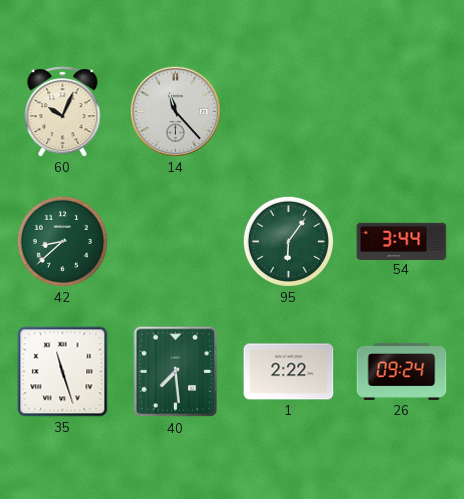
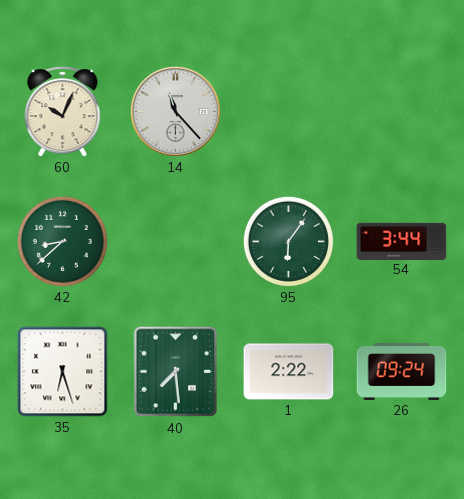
35: 11:27 -> 6:27
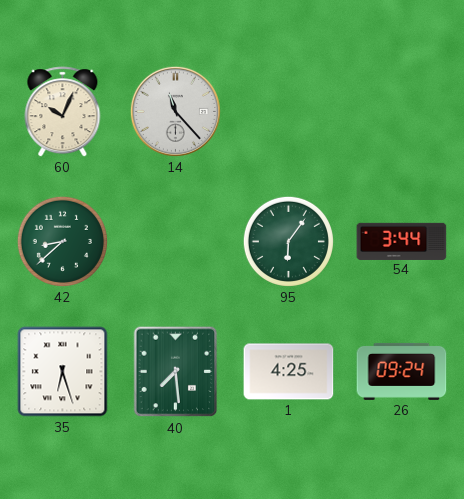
1: 2:22 -> 4:25
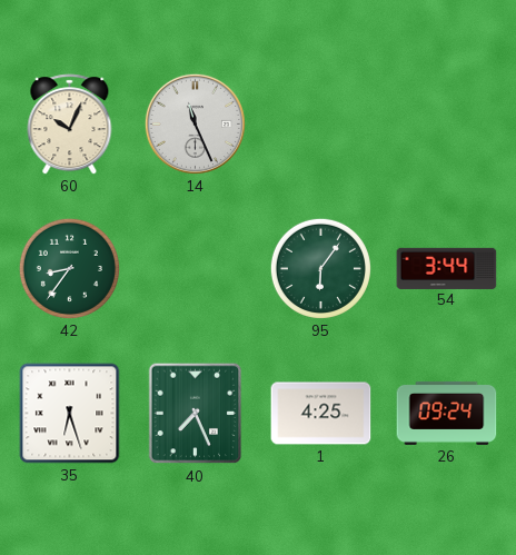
14: 11:23 -> 11:26
42: 8:38 -> 8:36
40: 7:29 -> 7:26
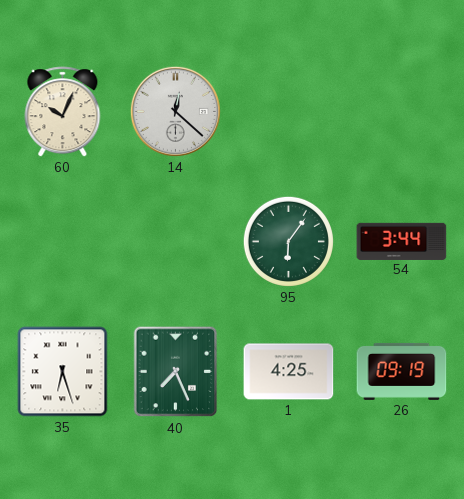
14: 11:26 -> 12:22
42: 8:36 -> none
26: 09:24 -> 09:19
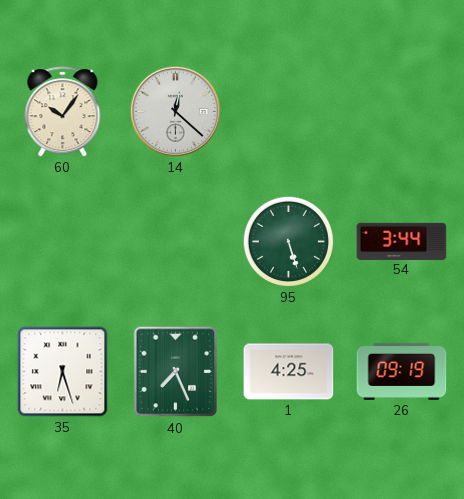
60: 10:04 -> 10:06
95: 6:06 -> 5:27
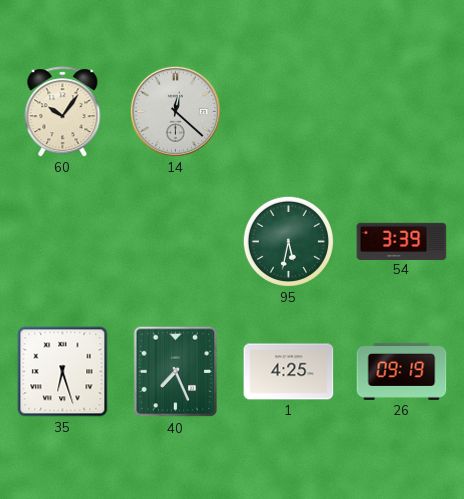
95: 5:27 -> 5:32
54: 3:44 -> 3:39
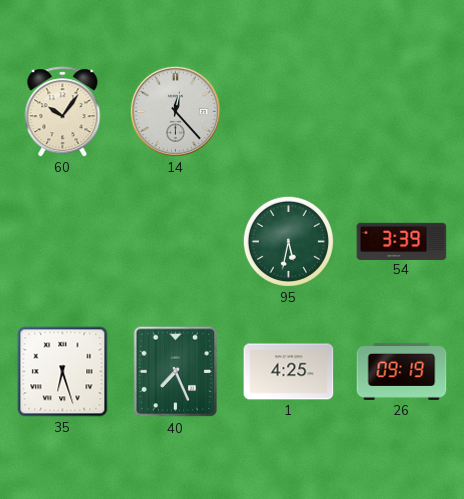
14: 12:22 -> 12:23
